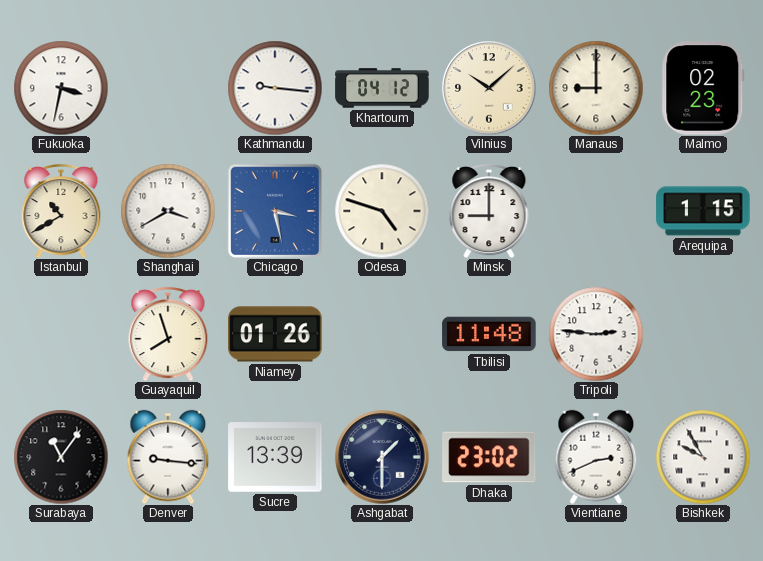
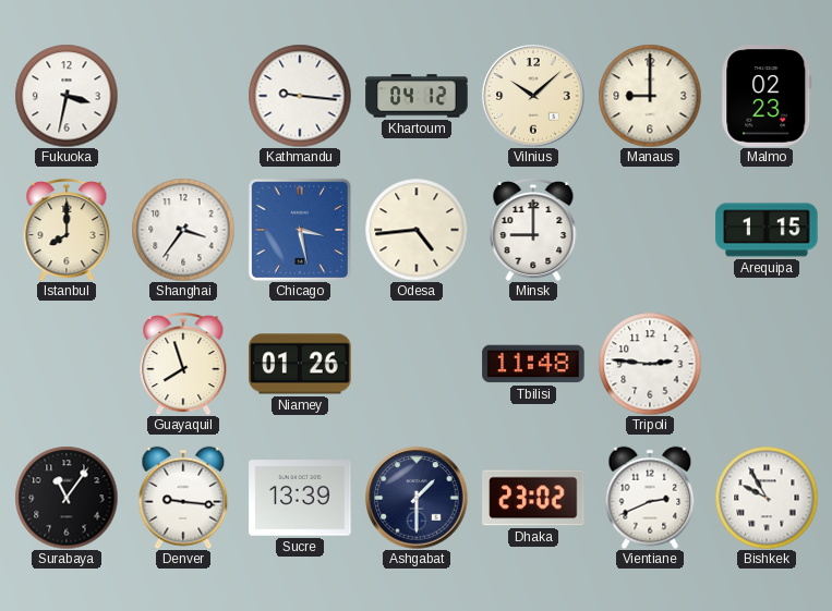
Istanbul: 10:40 -> 8:00
Shanghai: 3:40 -> 3:36
Odesa: 4:48 -> 4:44
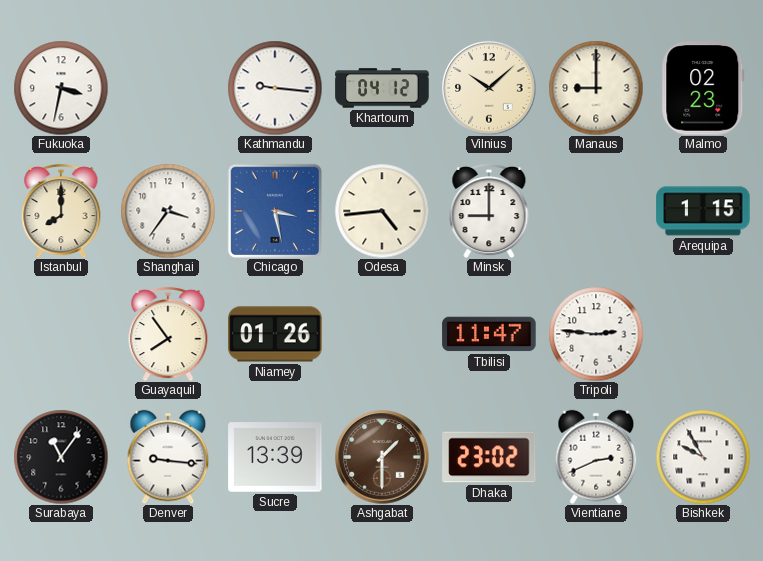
Guayaquil: 7:57 -> 7:54
Tbilisi: 11:48 -> 11:47
Ashgabat dial: navy -> brown
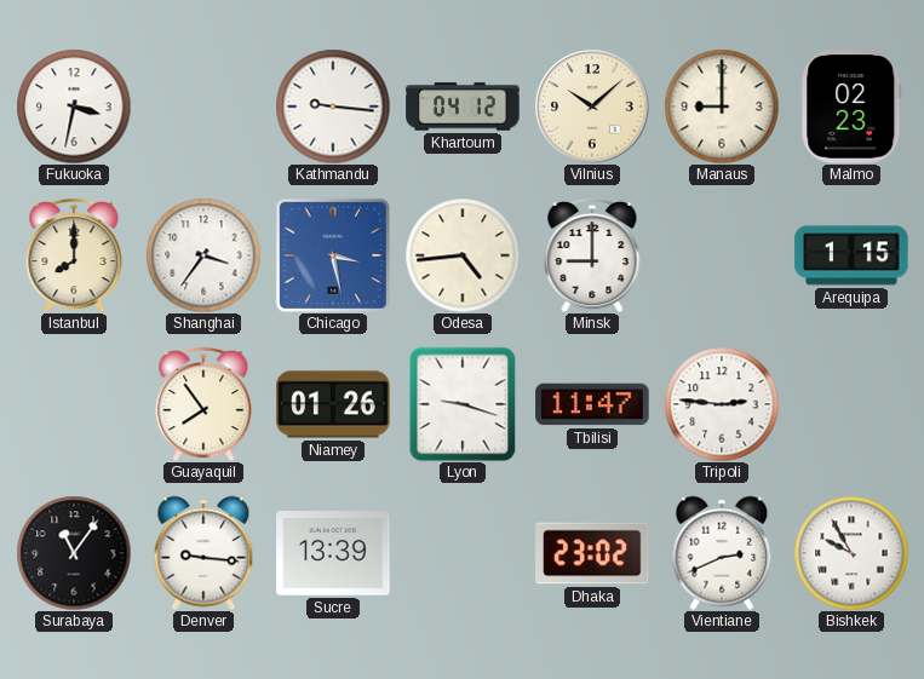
Lyon: none -> 9:18
Ashgabat: 1:30 -> none
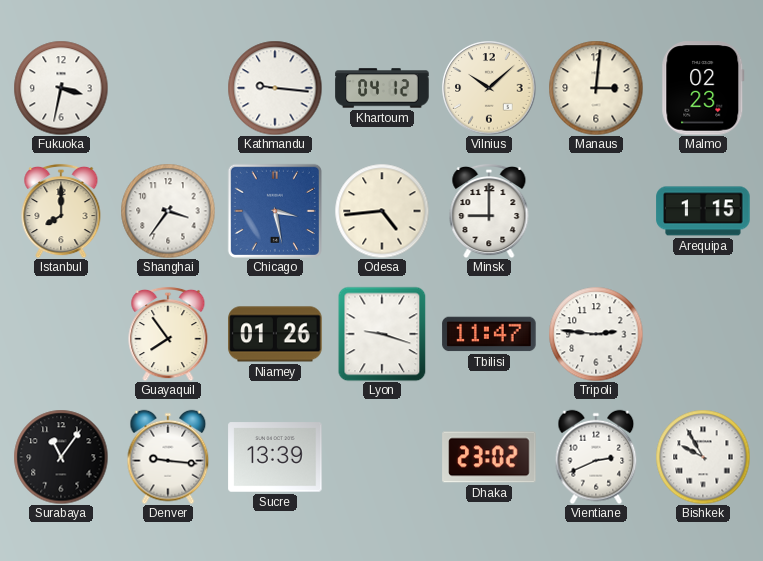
Manaus: 9:00 -> 3:01
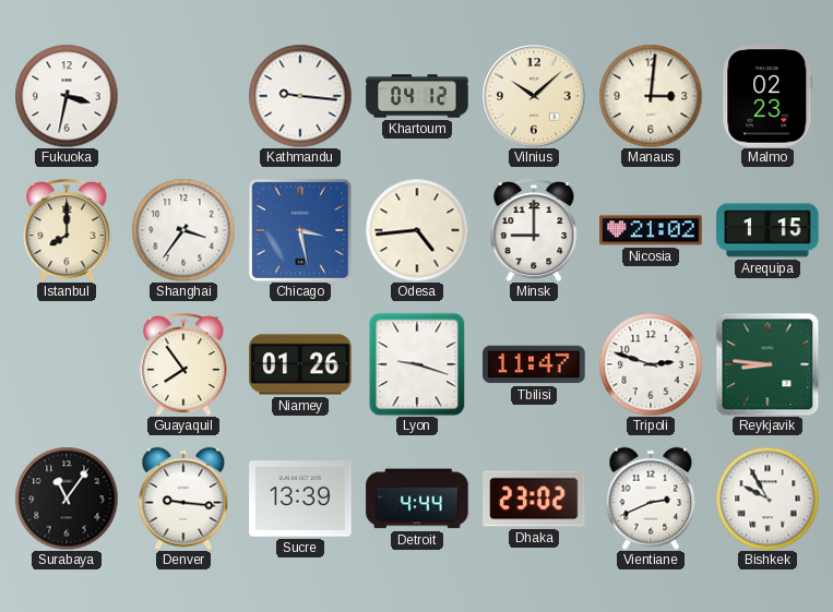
Nicosia: none -> 21:02
Tripoli: 2:46 -> 2:48
Reykjavik: none -> 8:46
Detroit: none -> 4:44
